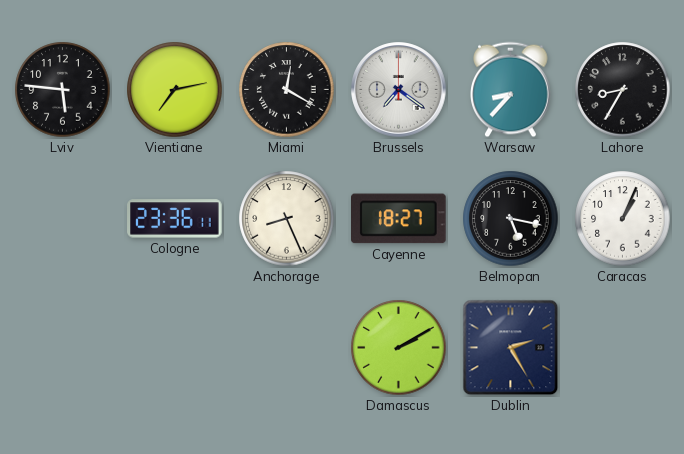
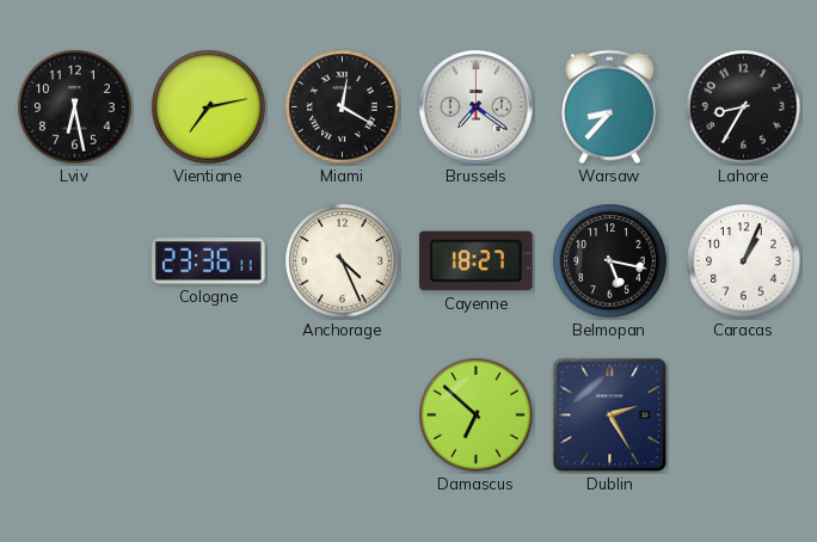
Lviv: 5:46 -> 6:28
Anchorage: 8:26 -> 4:26
Damascus: 2:10 -> 6:52
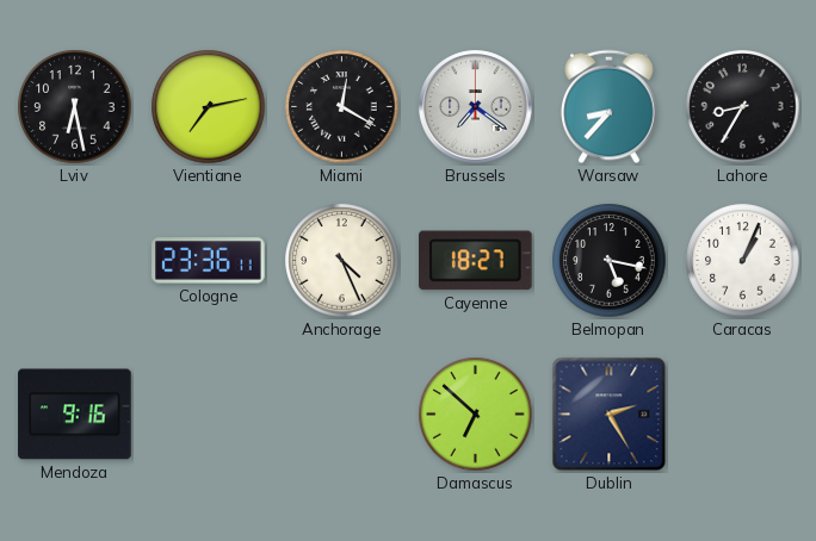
Mendoza: none -> 9:16
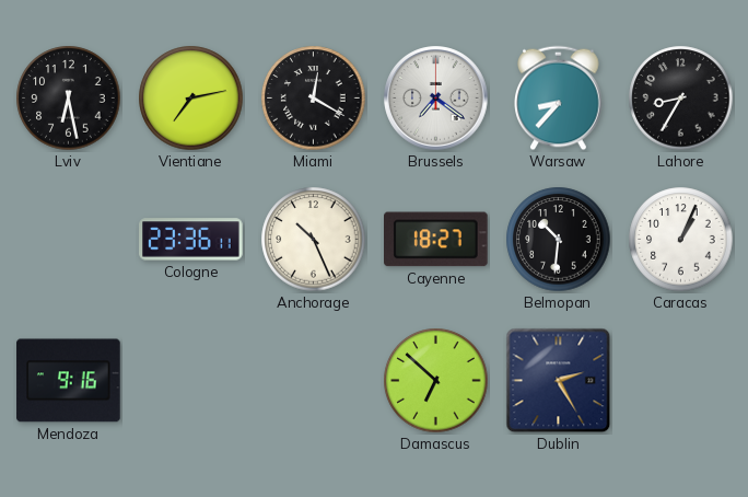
Anchorage: 4:26 -> 10:26
Belmopan: 5:17 -> 10:31
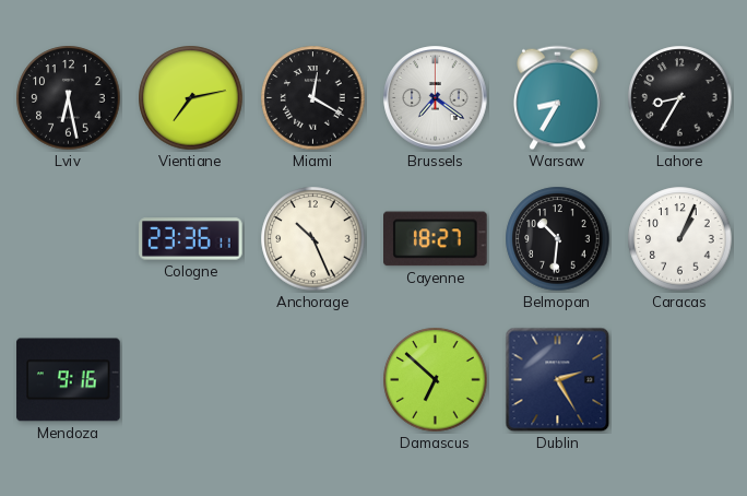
Warsaw: 8:37 -> 8:35
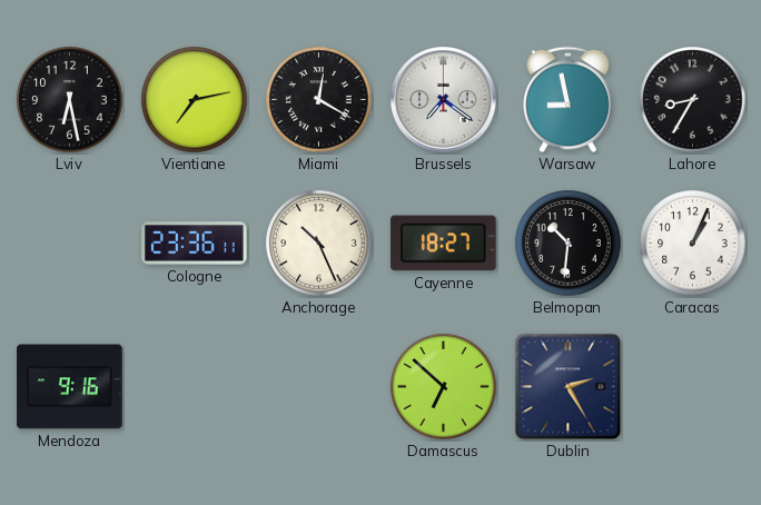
Warsaw: 8:35 -> 8:58
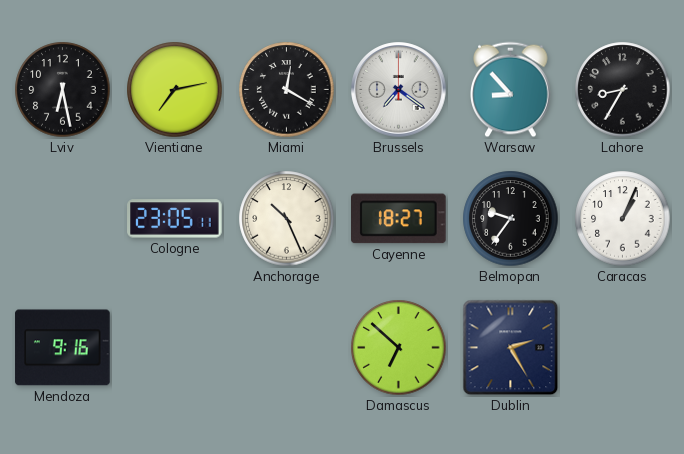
Warsaw: 8:58 -> 8:53
Cologne: 23:36 -> 23:05
Belmopan: 10:31 -> 9:36
